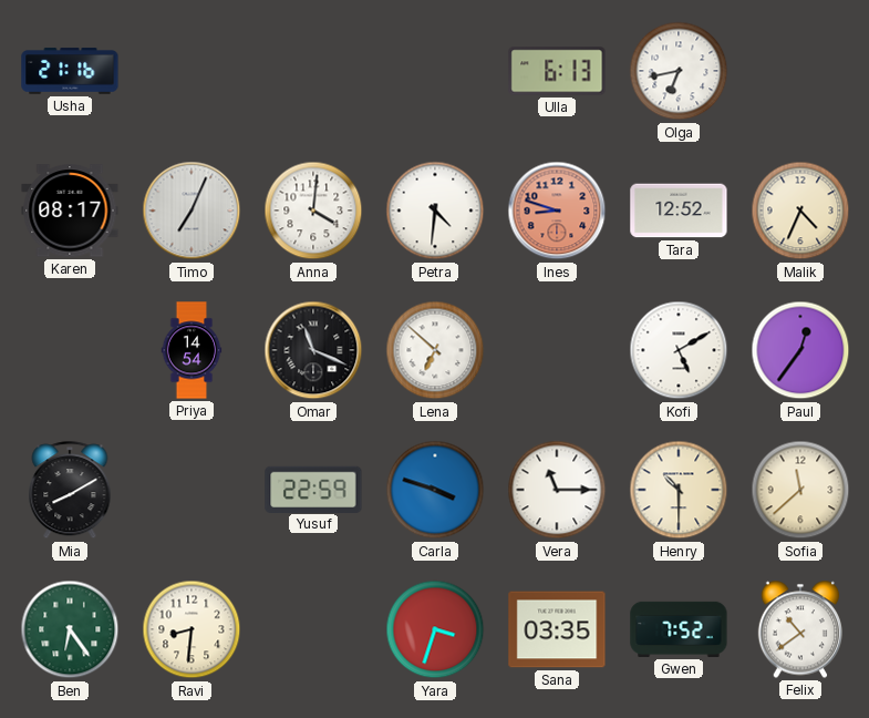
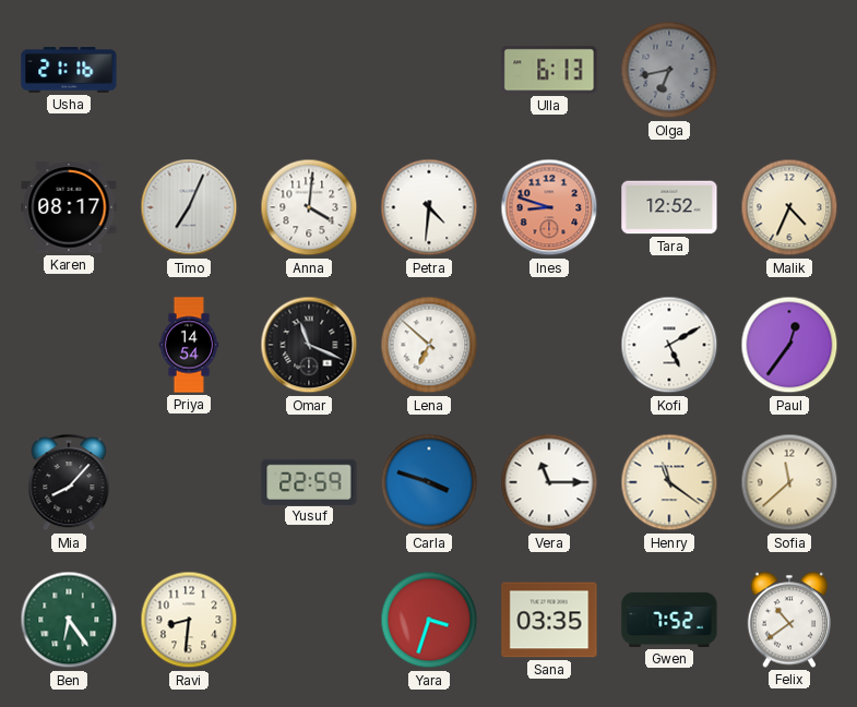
Olga dial: white -> grey
Mia: 8:10 -> 8:07
Henry: 10:30 -> 11:21
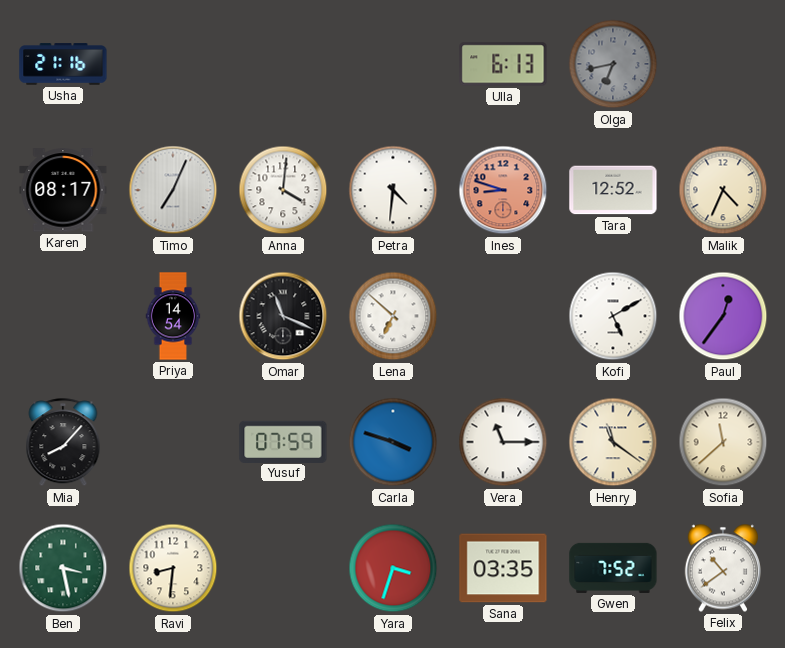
Yusuf: 22:59 -> 07:59
Ben: 6:24 -> 3:28
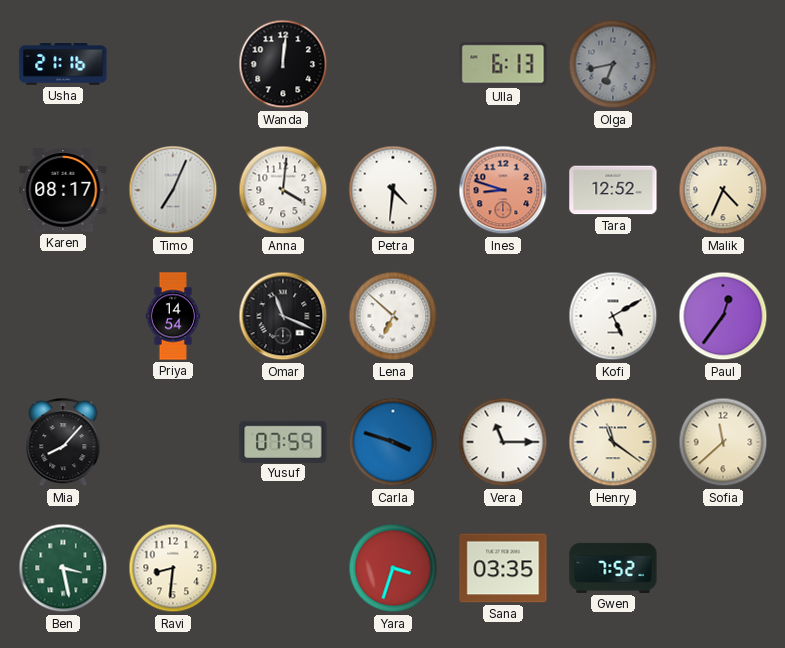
Wanda: none -> 12:01
Felix: 10:39 -> none
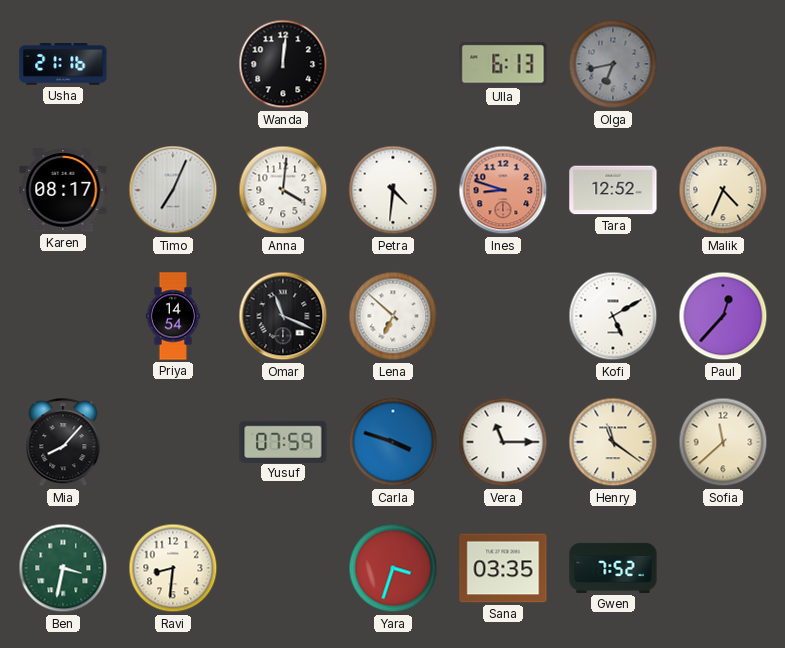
Paul: 12:36 -> 12:37
Ben: 3:28 -> 3:32
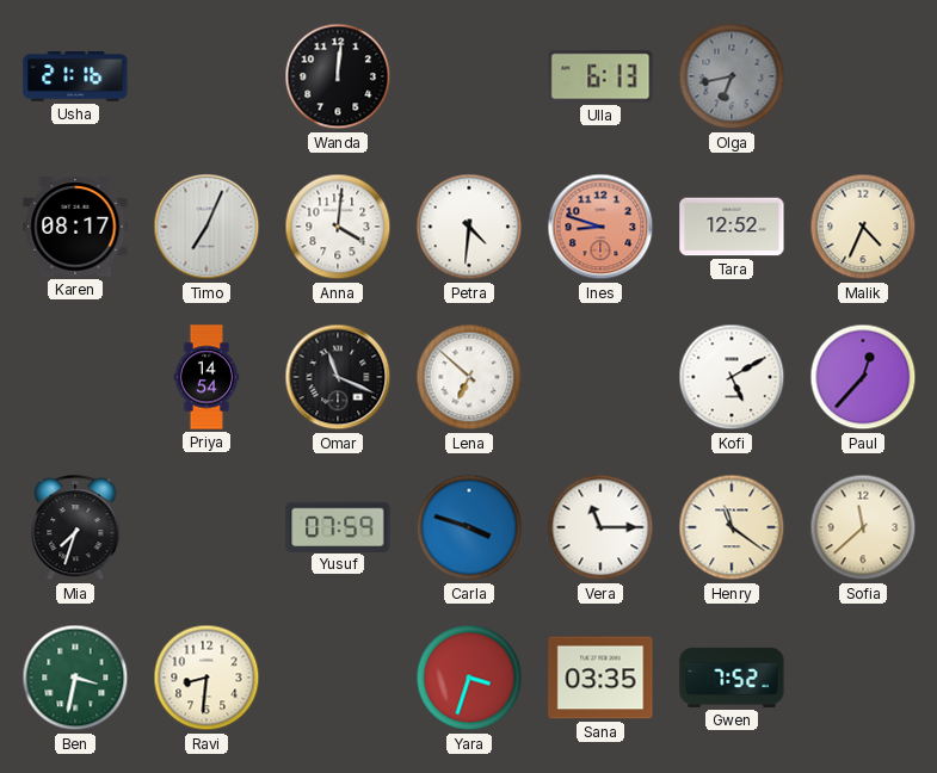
Mia: 8:07 -> 7:33
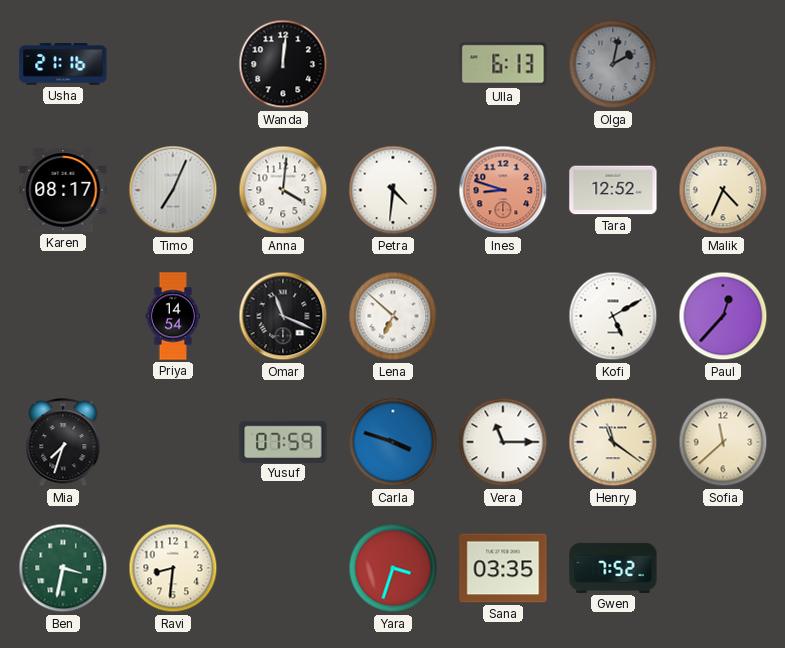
Olga: 6:43 -> 2:02
